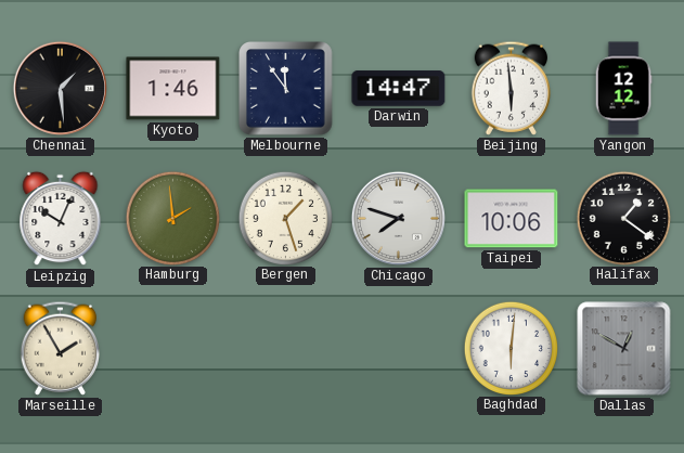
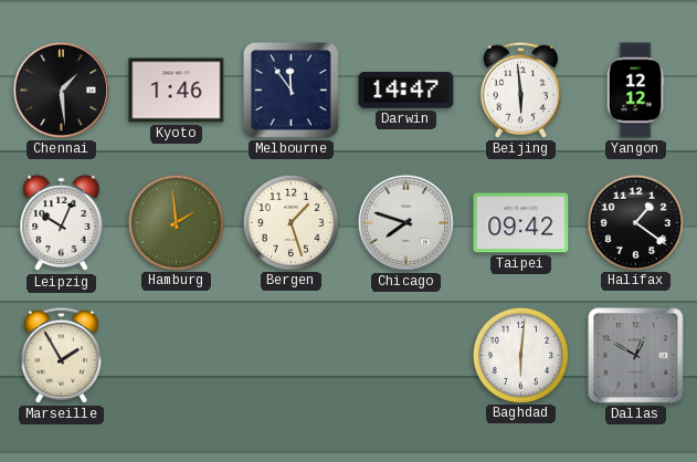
Taipei: 10:06 -> 09:42
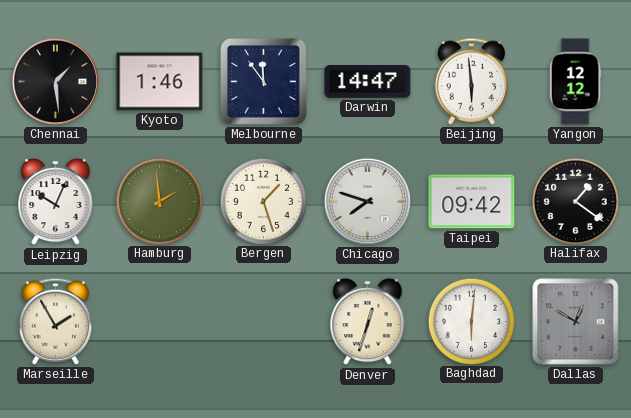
Denver: none -> 12:33
